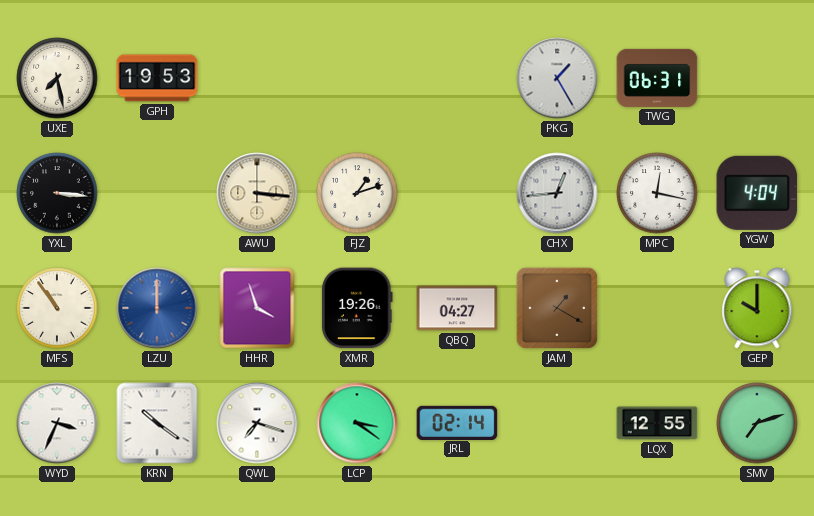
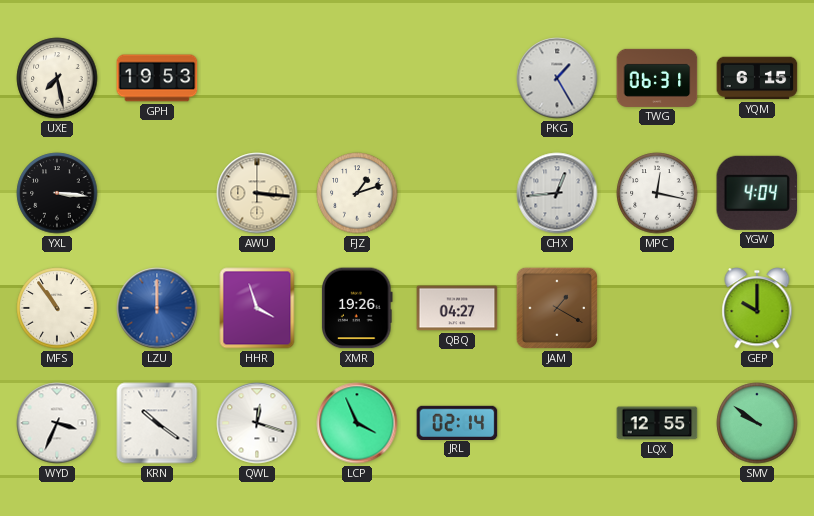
YQM: none -> 6:15
QWL: 7:18 -> 12:18
LCP: 3:21 -> 3:56
SMV: 7:12 -> 9:51
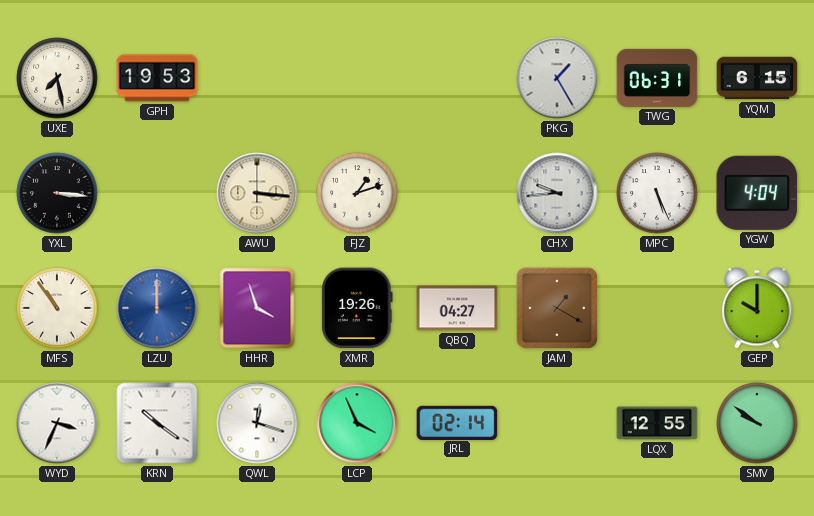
CHX: 12:44 -> 9:44
MPC: 12:17 -> 5:26
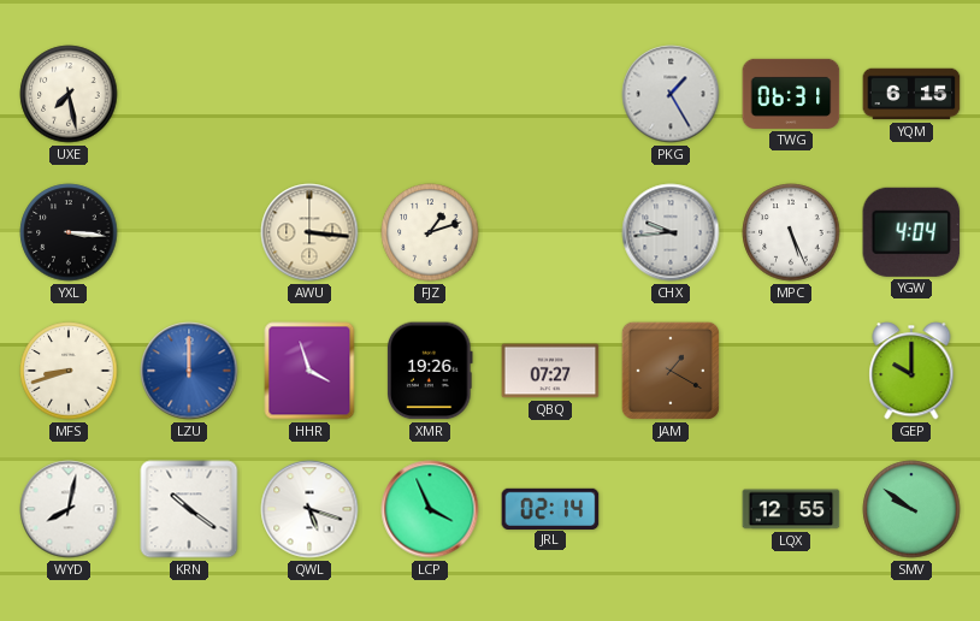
GPH: 19:53 -> none
MFS: 10:54 -> 8:42
QBQ: 04:27 -> 07:27
WYD: 3:34 -> 8:02
QWL: 12:18 -> 5:18
